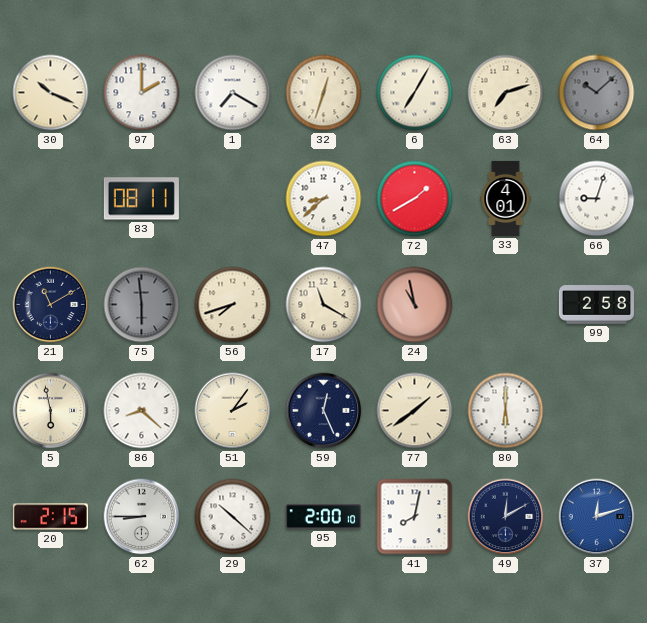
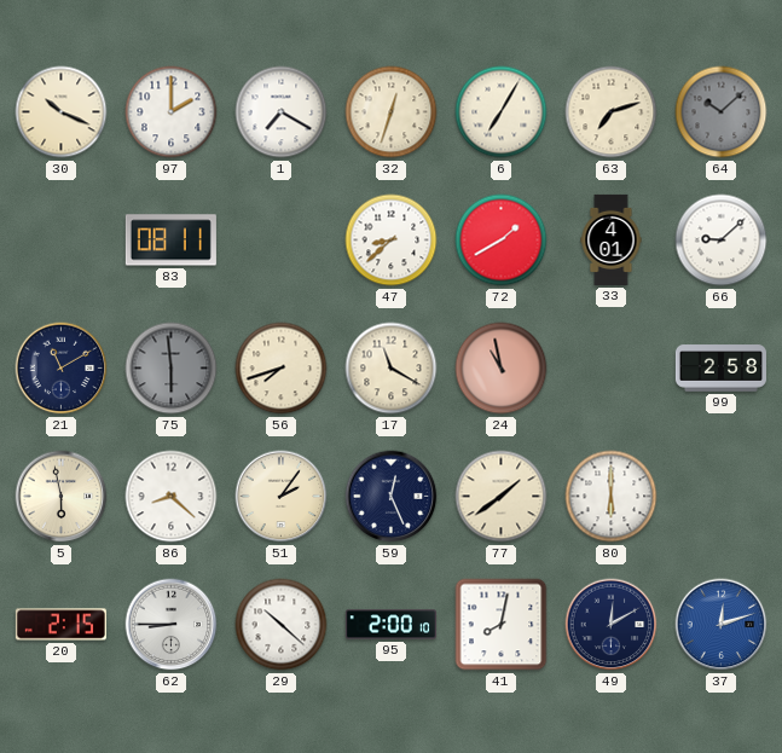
66: 9:03 -> 9:08
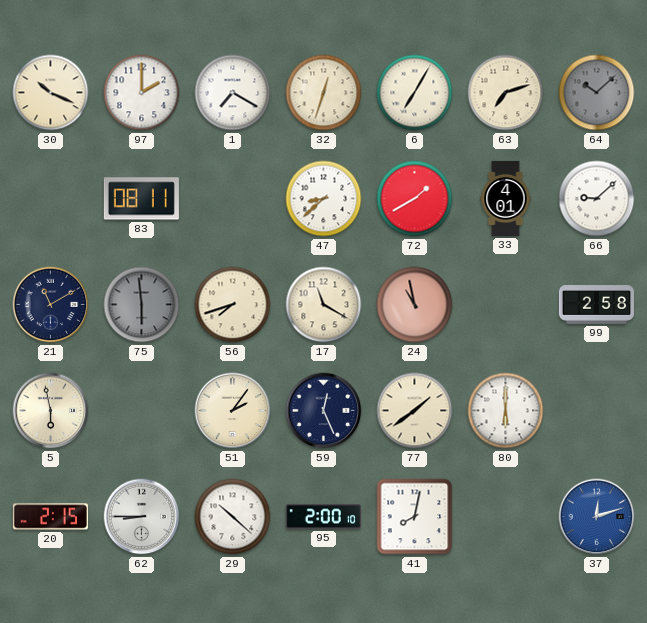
86: 8:22 -> none
49: 12:10 -> none
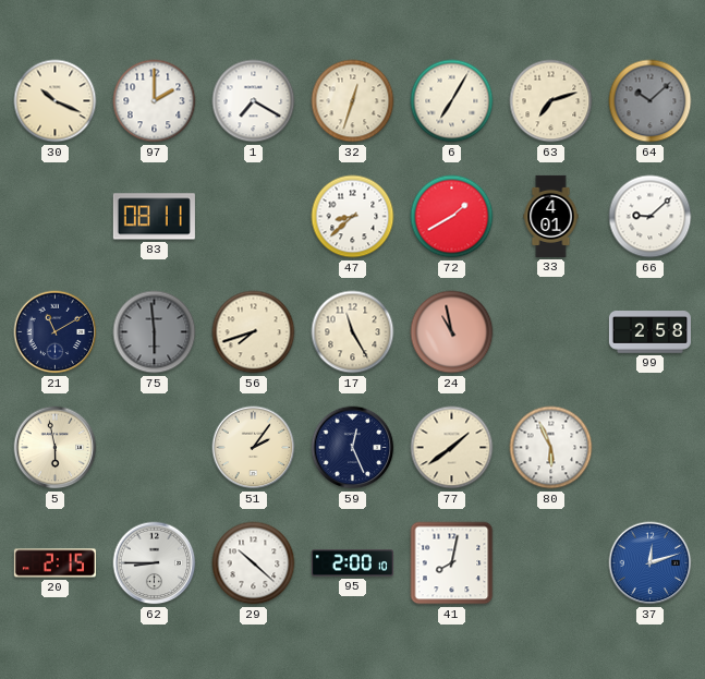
17: 11:20 -> 11:25
80: 6:00 -> 5:56
